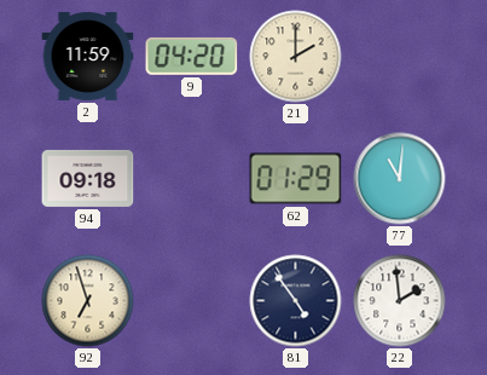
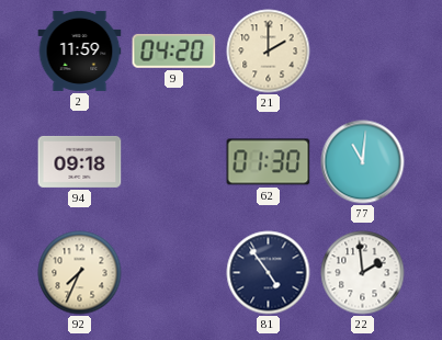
62: 01:29 -> 01:30
92: 6:57 -> 7:34
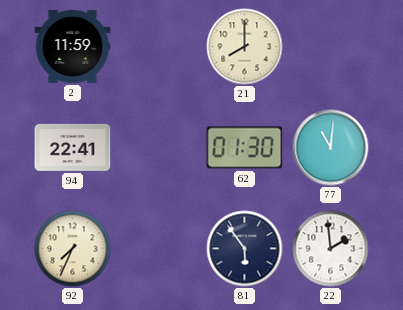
9: 04:20 -> none
21: 2:00 -> 8:00
94: 09:18 -> 22:41
81: 4:54 -> 5:54
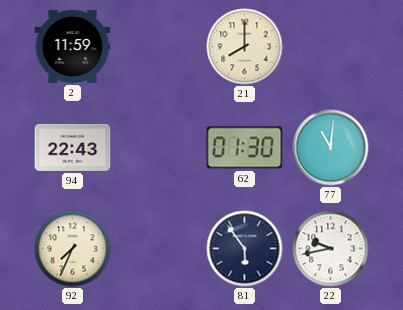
94: 22:41 -> 22:43
22: 1:59 -> 9:43
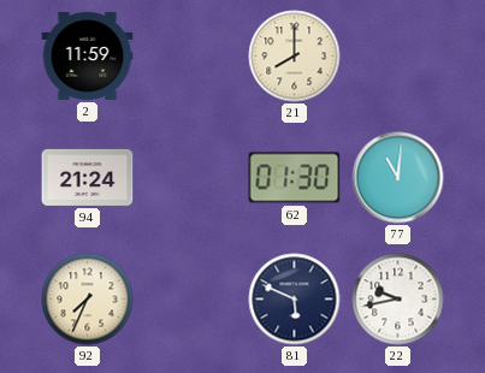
94: 22:43 -> 21:24
81: 5:54 -> 5:49
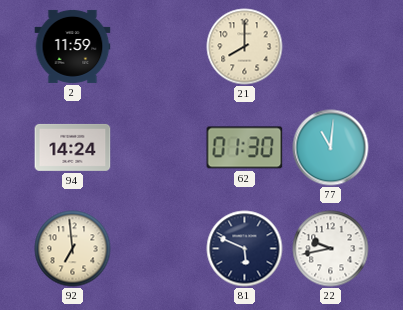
94: 21:24 -> 14:24
92: 7:34 -> 6:59
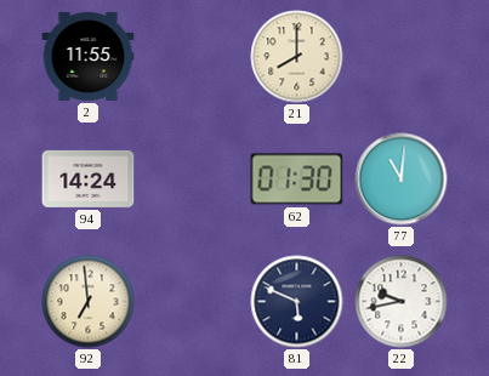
2: 11:59 -> 11:55
